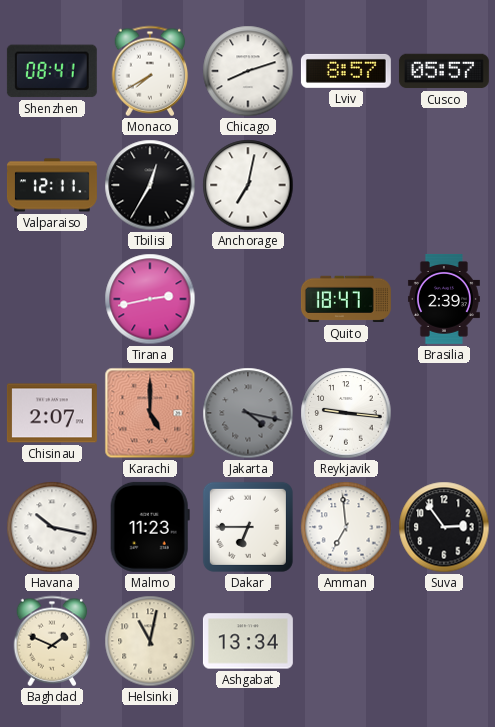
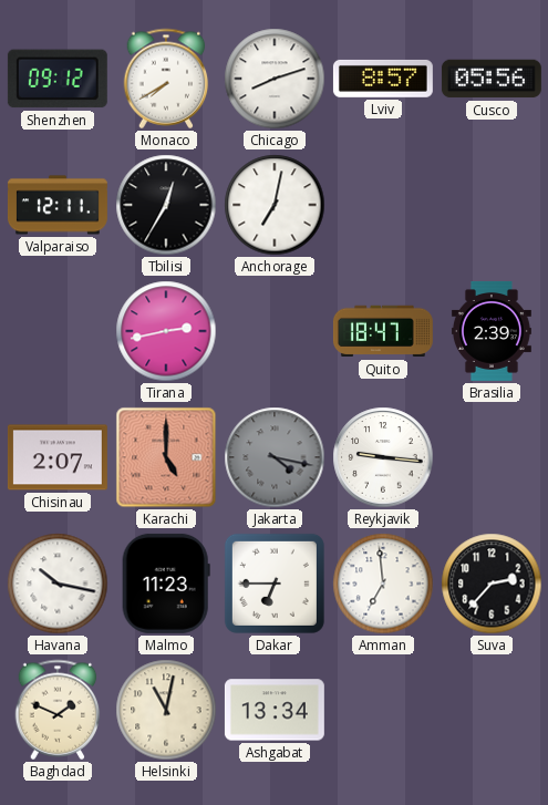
Shenzhen: 08:41 -> 09:12
Cusco: 05:57 -> 05:56
Suva: 2:54 -> 2:37
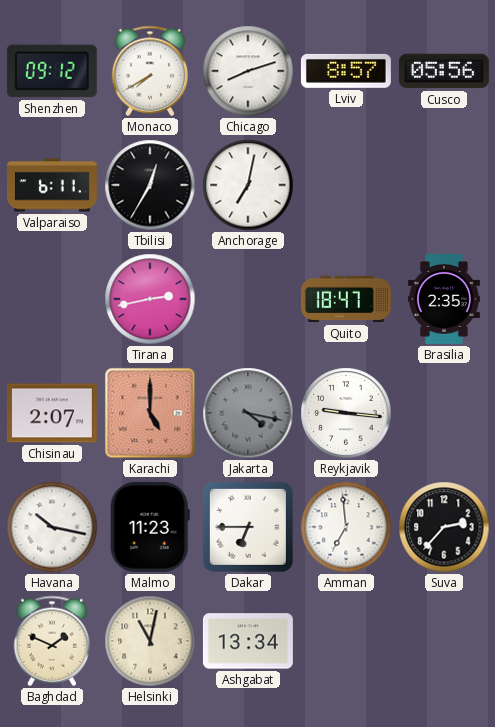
Valparaiso: 12:11 -> 6:11
Brasilia: 2:39 -> 2:35
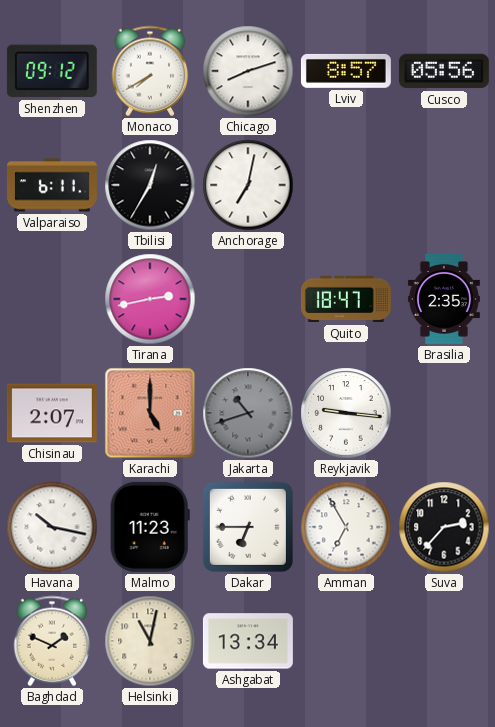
Jakarta: 4:17 -> 10:42
Amman: 6:59 -> 6:55
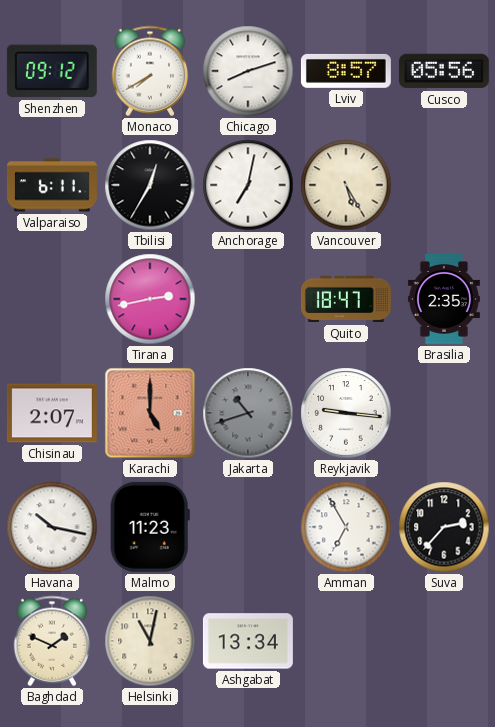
Vancouver: none -> 5:25
Dakar: 6:45 -> none
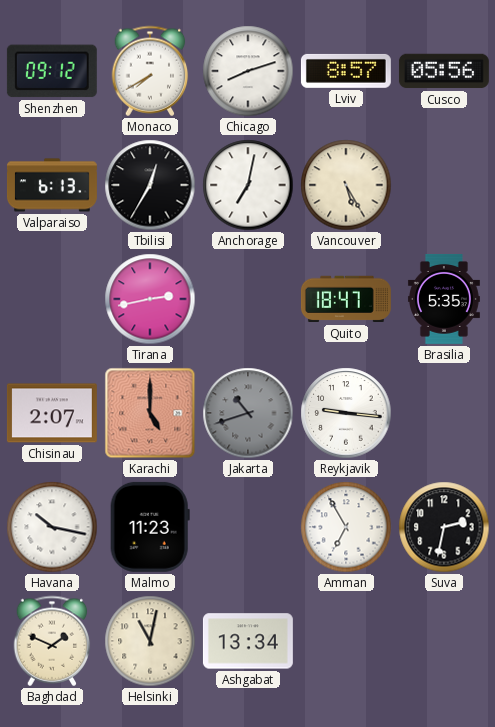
Valparaiso: 6:11 -> 6:13
Brasilia: 2:35 -> 5:35
Suva: 2:37 -> 2:32
